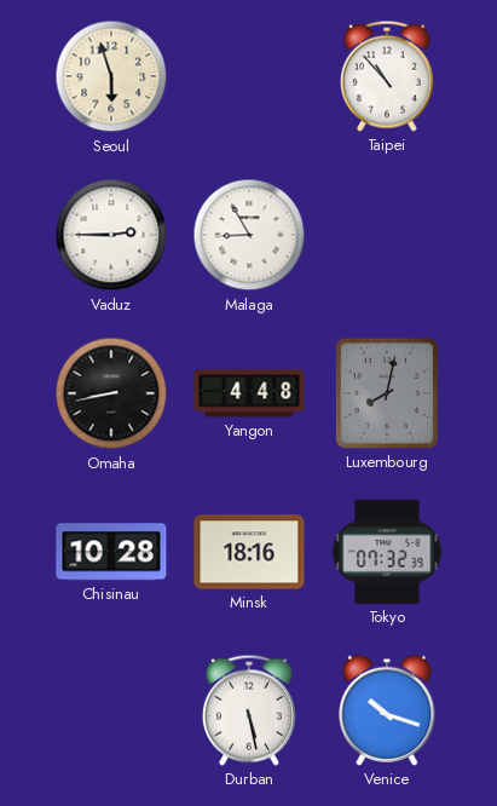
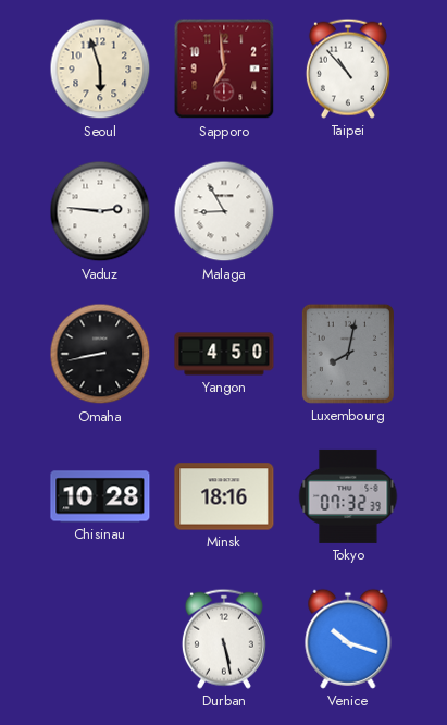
Sapporo: none -> 6:59
Vaduz: 2:45 -> 2:46
Yangon: 4:48 -> 4:50
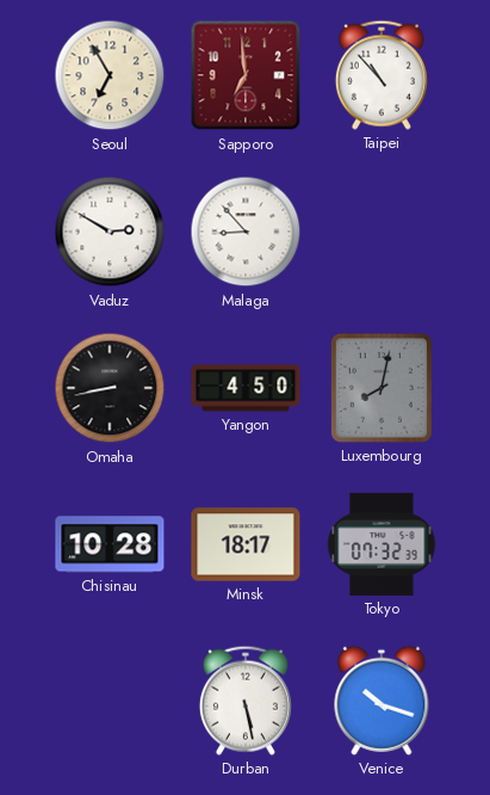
Seoul: 5:57 -> 6:55
Vaduz: 2:46 -> 2:50
Malaga: 8:55 -> 8:53
Minsk: 18:16 -> 18:17
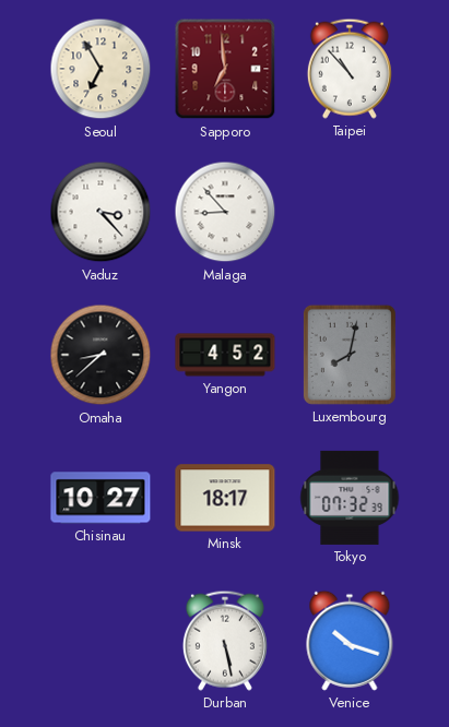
Vaduz: 2:50 -> 3:23
Omaha: 8:43 -> 8:38
Yangon: 4:50 -> 4:52
Chisinau: 10:28 -> 10:27
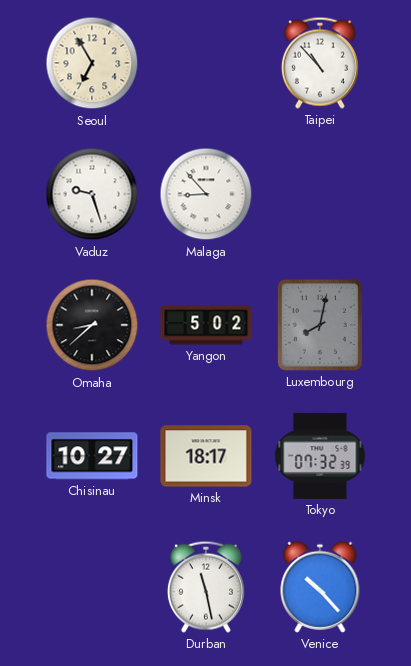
Sapporo: 6:59 -> none
Vaduz: 3:23 -> 9:27
Yangon: 4:52 -> 5:02
Durban: 5:28 -> 11:28
Venice: 10:18 -> 10:23
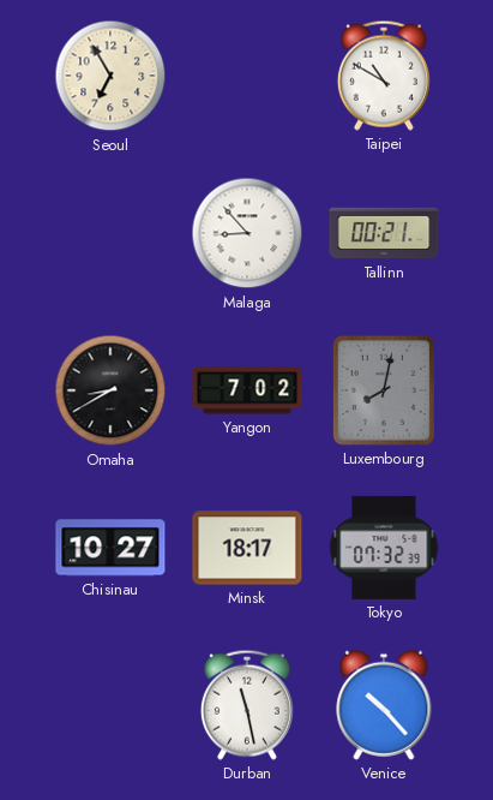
Taipei: 10:53 -> 10:50
Vaduz: 9:27 -> none
Tallinn: none -> 00:21
Omaha: 8:38 -> 8:40
Yangon: 5:02 -> 7:02
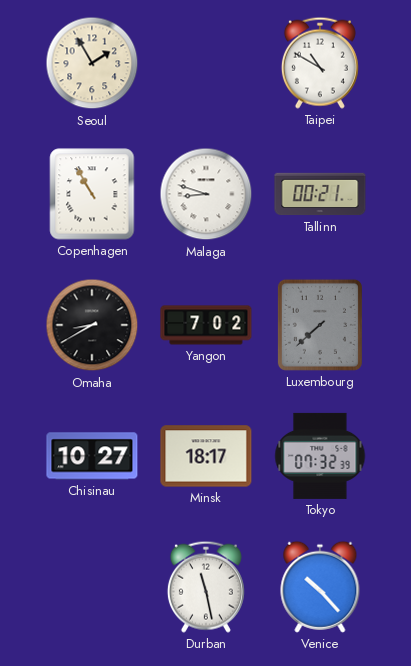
Seoul: 6:55 -> 1:55
Copenhagen: none -> 10:55
Malaga: 8:53 -> 8:48
Luxembourg: 8:02 -> 7:38
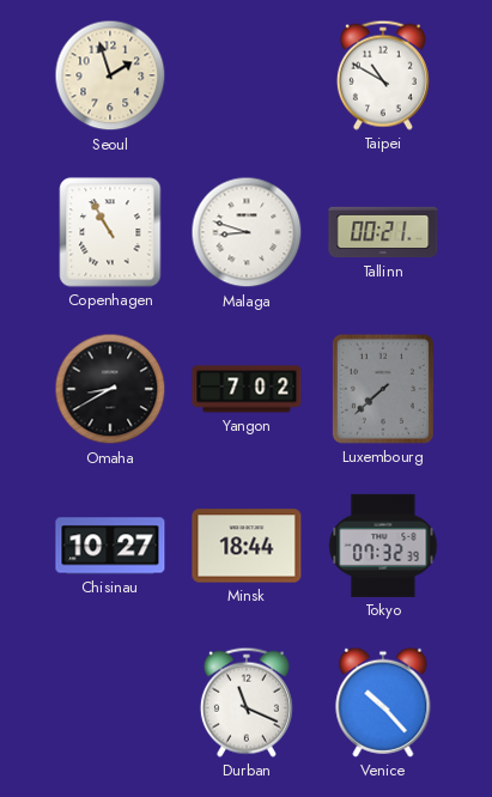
Seoul: 1:55 -> 1:57
Minsk: 18:17 -> 18:44
Durban: 11:28 -> 11:19
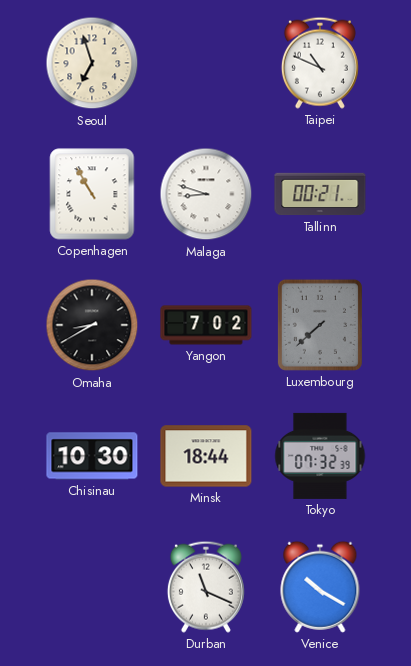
Seoul: 1:57 -> 6:57
Taipei: 10:50 -> 10:49
Chisinau: 10:27 -> 10:30
Venice: 10:23 -> 10:20
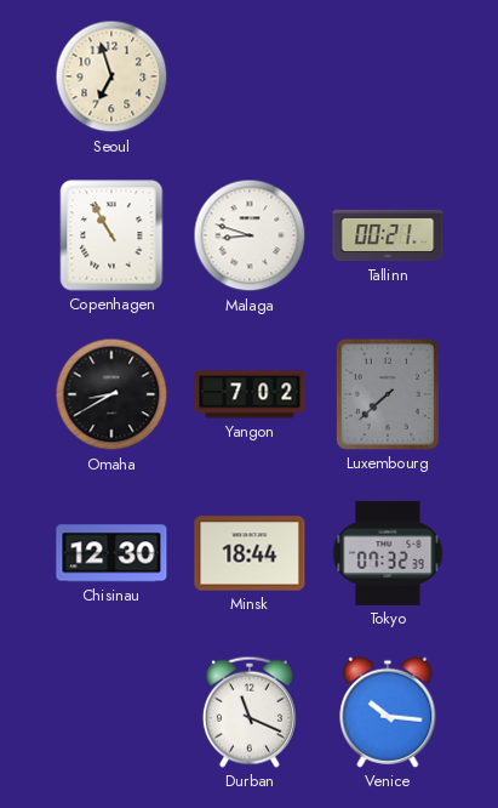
Taipei: 10:49 -> none
Chisinau: 10:30 -> 12:30
Venice: 10:20 -> 10:16
